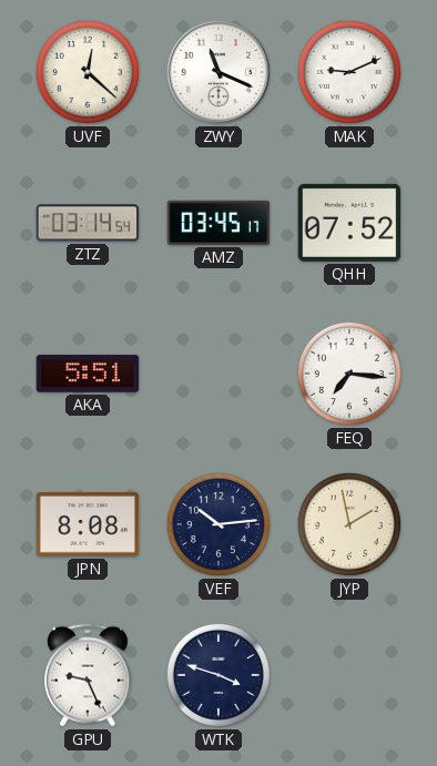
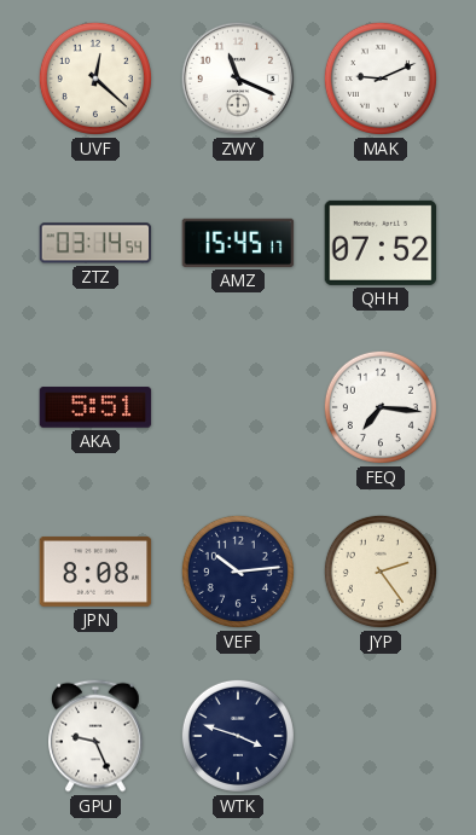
AMZ: 03:45 -> 15:45
JYP: 1:58 -> 2:24
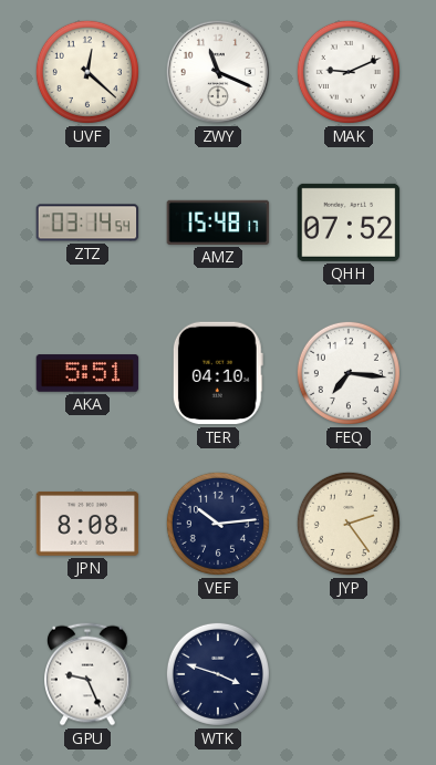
AMZ: 15:45 -> 15:48
TER: none -> 04:10
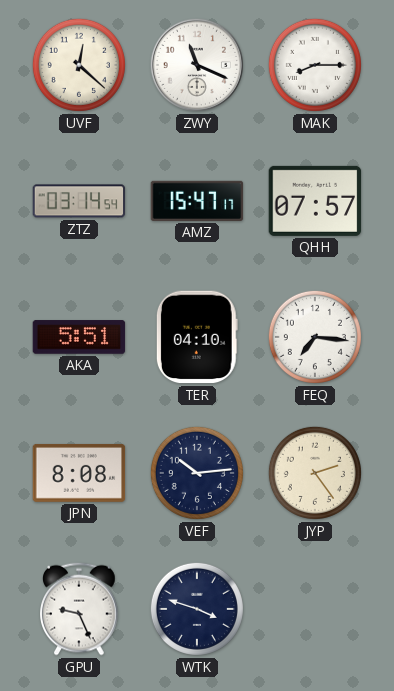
MAK: 9:11 -> 8:15
AMZ: 15:48 -> 15:47
QHH: 07:52 -> 07:57
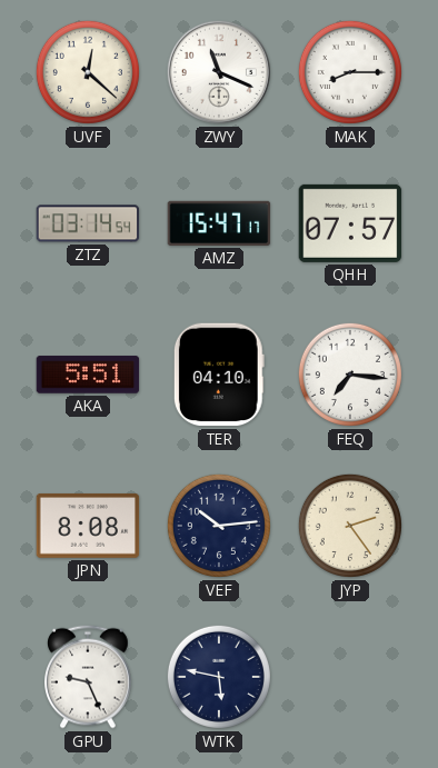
WTK: 3:48 -> 5:47
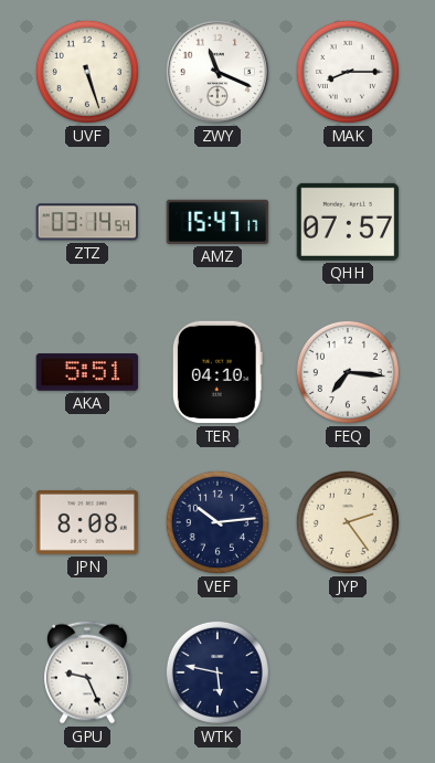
UVF: 12:22 -> 5:27
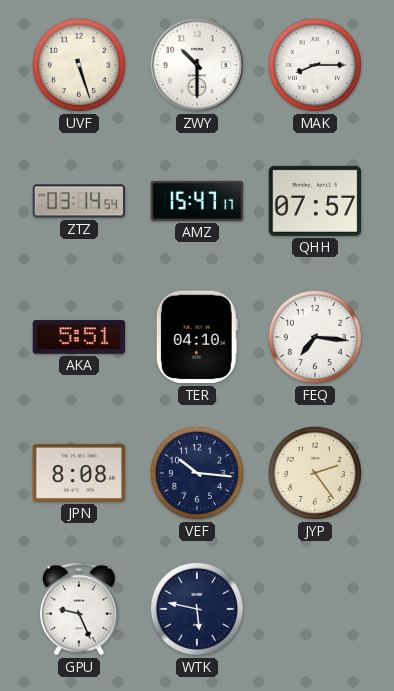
ZWY: 11:19 -> 10:30
VEF: 10:14 -> 10:16
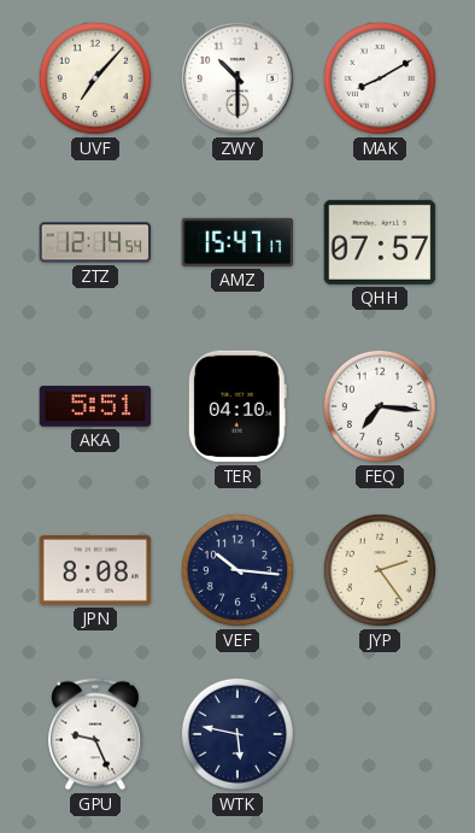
UVF: 5:27 -> 7:07
MAK: 8:15 -> 8:10
ZTZ: 03:14 -> 12:14
